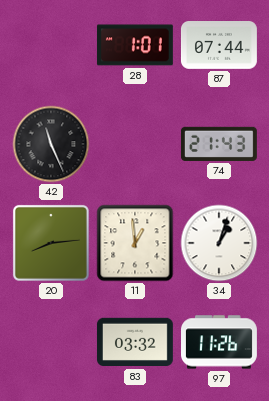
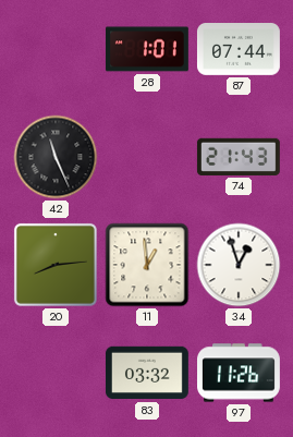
34: 1:03 -> 12:57
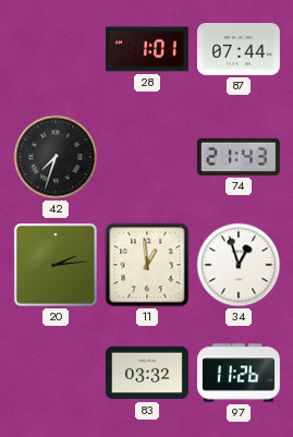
42: 11:26 -> 7:33
20: 8:14 -> 2:14
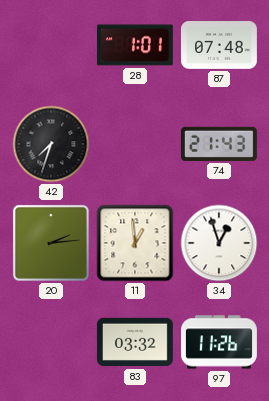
87: 07:44 -> 07:48
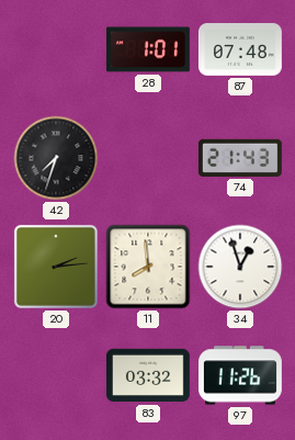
11: 12:59 -> 7:59
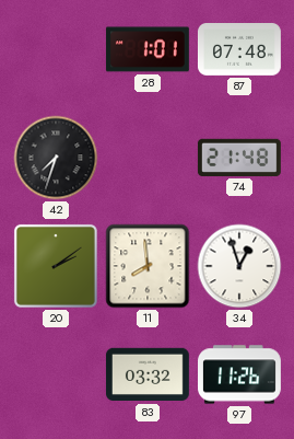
74: 21:43 -> 21:48
20: 2:14 -> 2:09
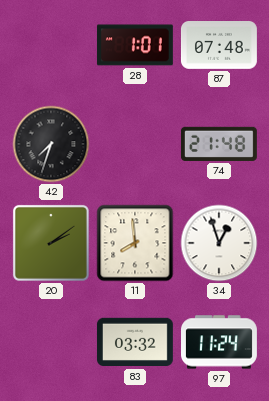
97: 11:26 -> 11:24
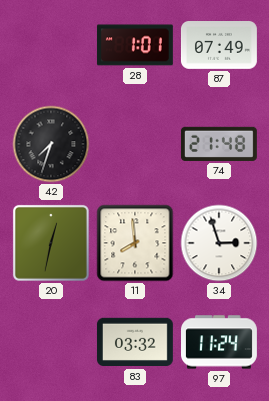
87: 07:48 -> 07:49
20: 2:09 -> 12:32
34: 12:57 -> 2:57
